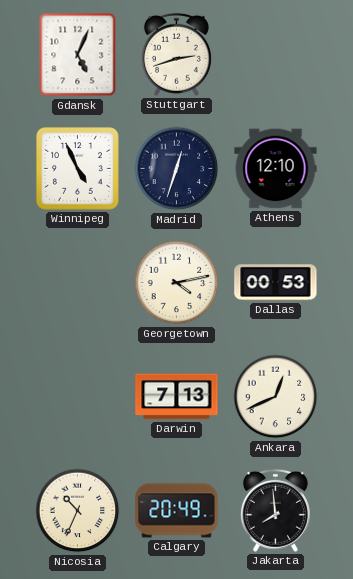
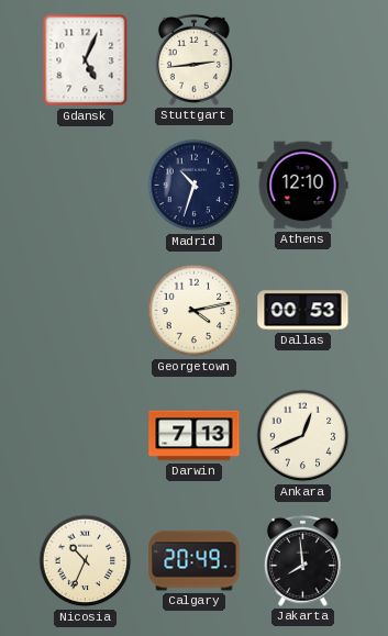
Stuttgart: 2:42 -> 2:44
Winnipeg: 4:56 -> none
Madrid: 12:33 -> 10:33
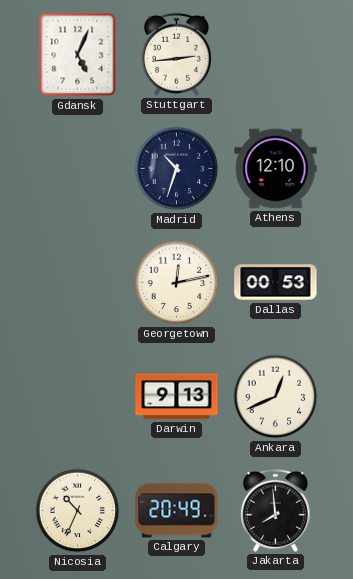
Georgetown: 4:13 -> 12:13
Darwin: 7:13 -> 9:13
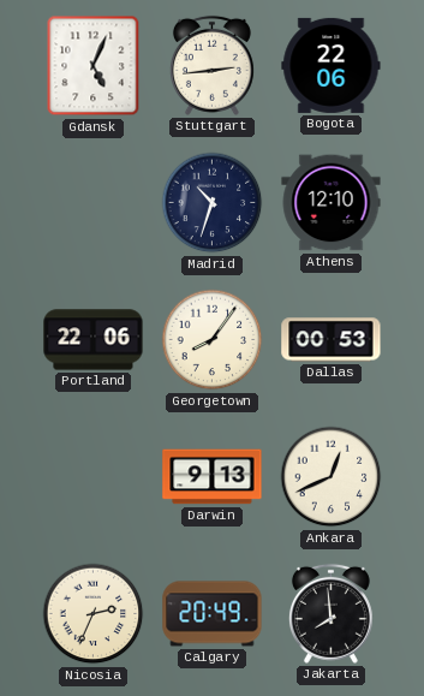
Bogota: none -> 22:06
Portland: none -> 22:06
Georgetown: 12:13 -> 8:06
Nicosia: 10:34 -> 2:34
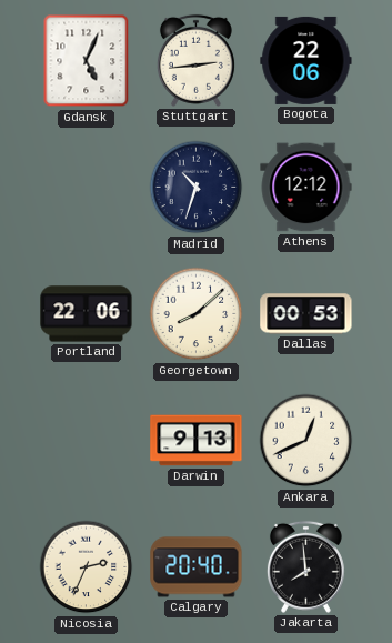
Athens: 12:10 -> 12:12
Georgetown: 8:06 -> 8:08
Calgary: 20:49 -> 20:40
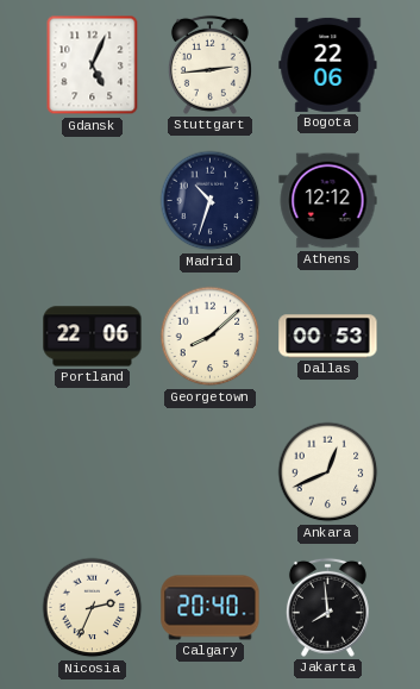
Darwin: 9:13 -> none
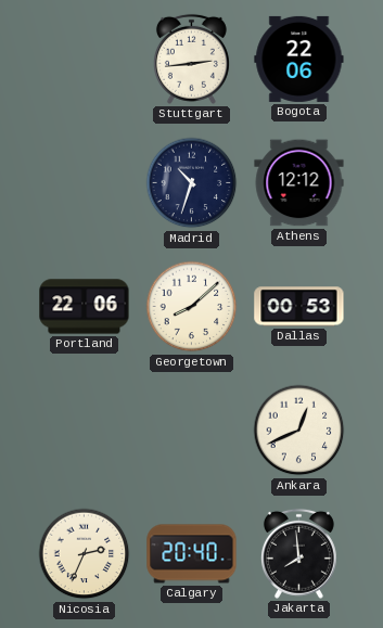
Gdansk: 5:04 -> none
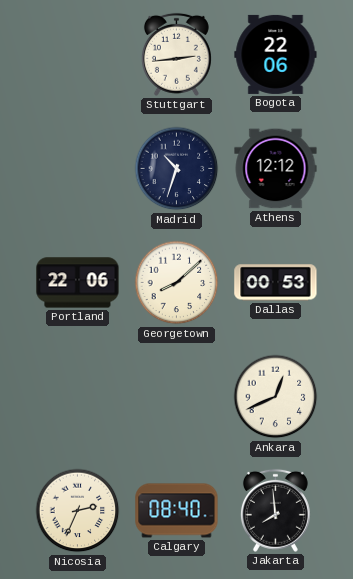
Calgary: 20:40 -> 08:40
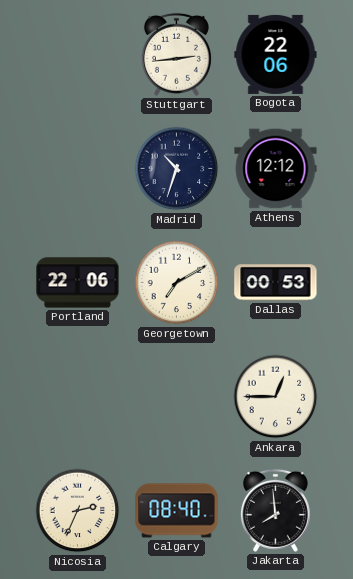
Georgetown: 8:08 -> 7:10
Ankara: 12:41 -> 12:45
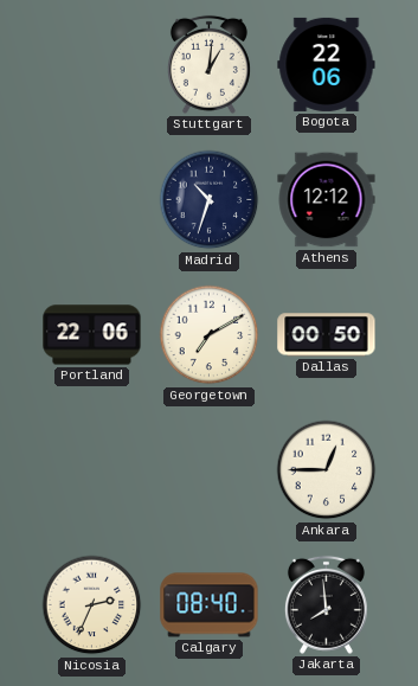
Stuttgart: 2:44 -> 1:01
Dallas: 00:53 -> 00:50
